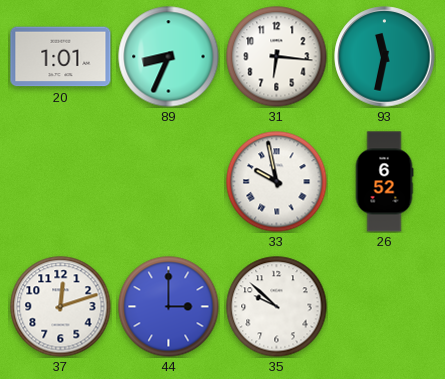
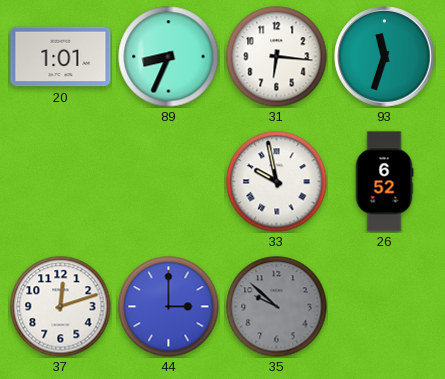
93: 11:32 -> 11:33
35 dial: white -> grey
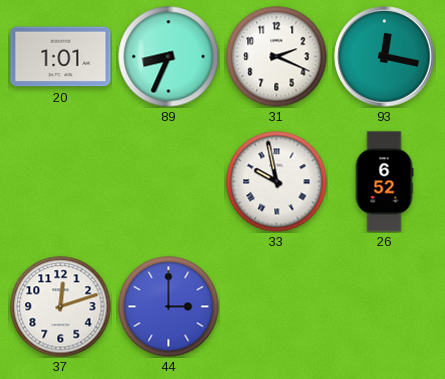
31: 6:16 -> 2:19
93: 11:33 -> 12:17
35: 9:52 -> none
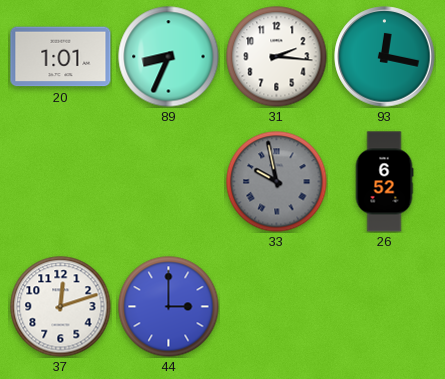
31: 2:19 -> 2:16
33 dial: white -> grey
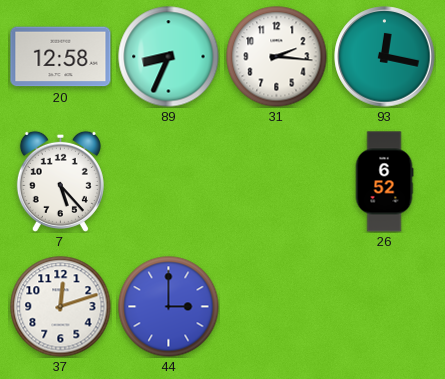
20: 1:01 -> 12:58
7: none -> 5:23
33: 9:58 -> none
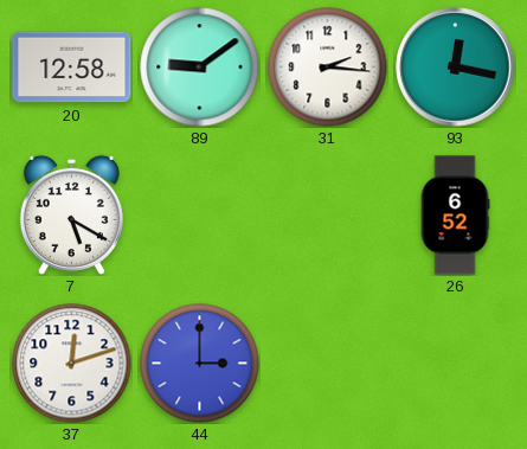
89: 8:34 -> 9:09
7: 5:23 -> 5:20
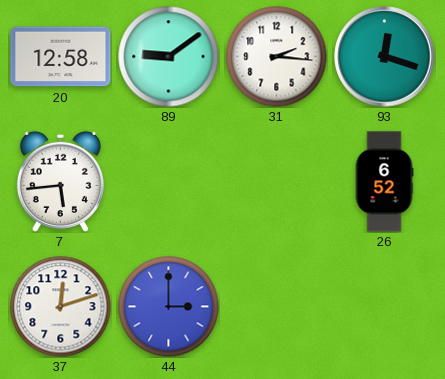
93: 12:17 -> 12:18
7: 5:20 -> 5:44
